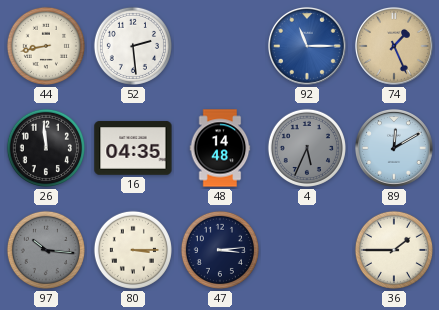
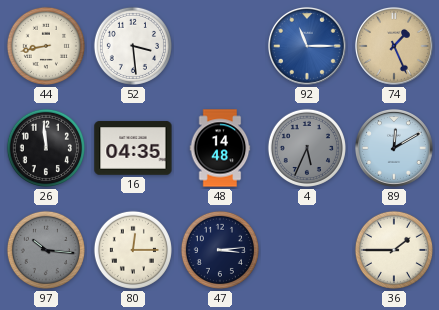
52: 2:29 -> 3:29
80: 3:15 -> 12:15
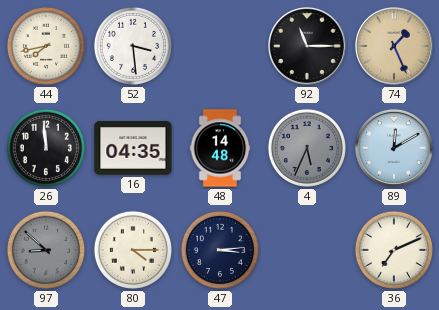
44: 8:43 -> 7:43
92 dial: blue -> black
97: 10:16 -> 8:52
80: 12:15 -> 4:15
36: 1:45 -> 7:11
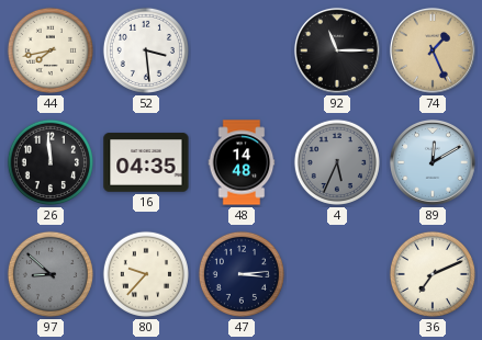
80: 4:15 -> 9:37
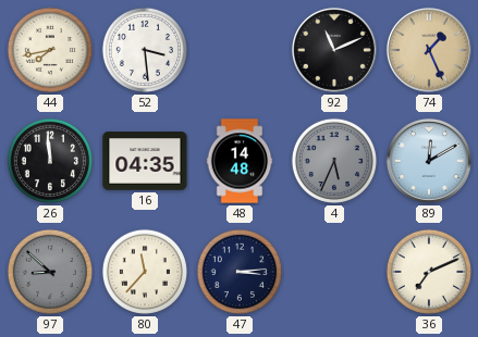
92: 11:15 -> 11:11
80: 9:37 -> 11:37
